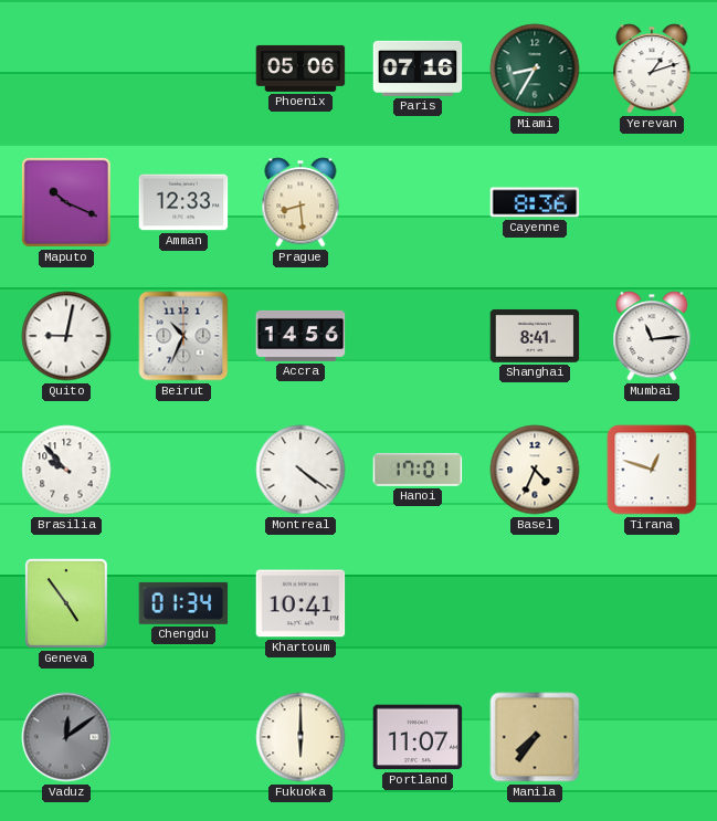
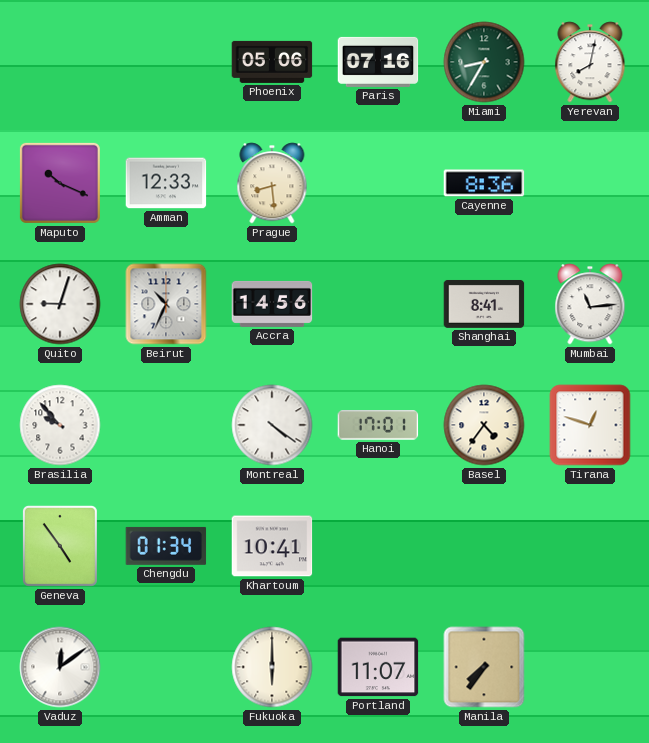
Yerevan: 1:12 -> 8:02
Quito: 9:02 -> 9:03
Basel: 4:34 -> 4:36
Vaduz dial: grey -> white
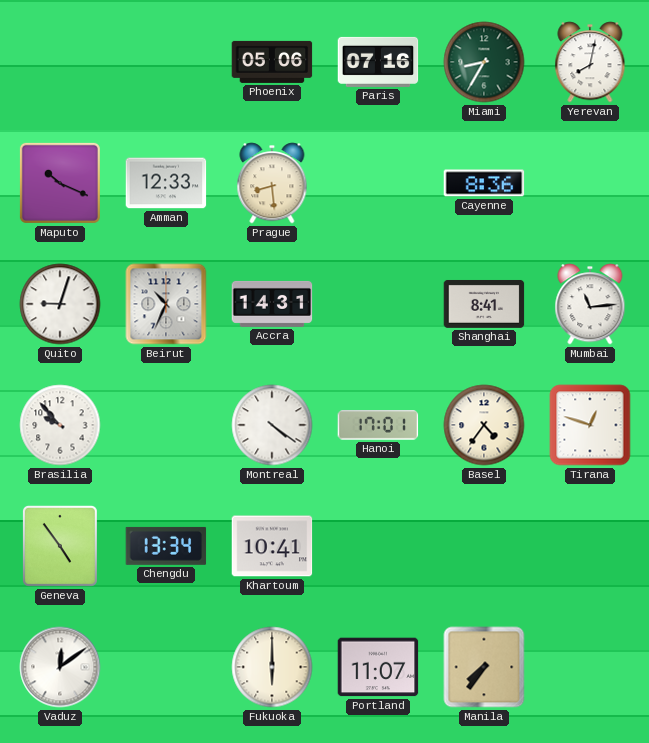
Accra: 14:56 -> 14:31
Chengdu: 01:34 -> 13:34
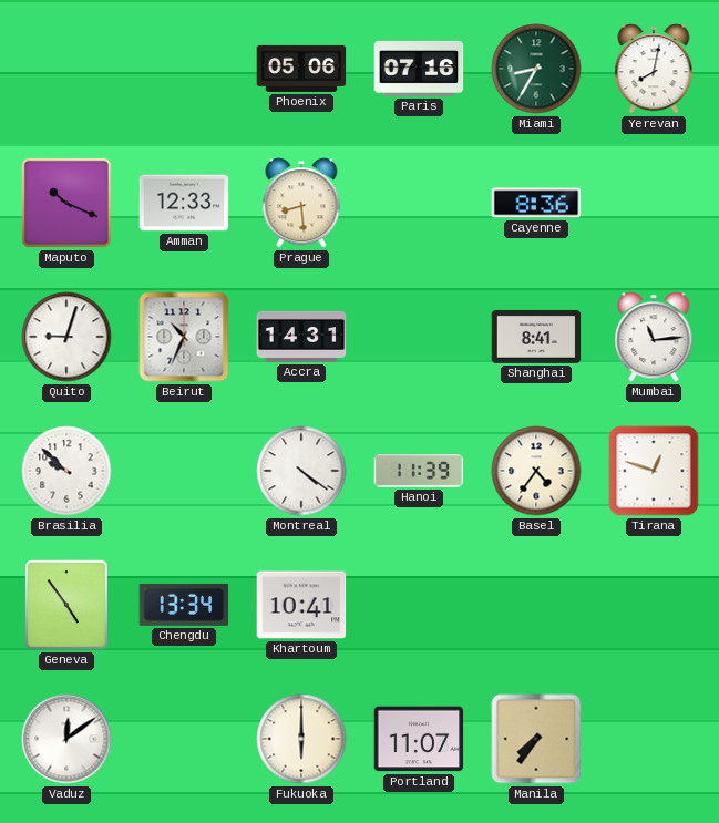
Brasilia: 9:53 -> 9:52
Hanoi: 17:01 -> 11:39
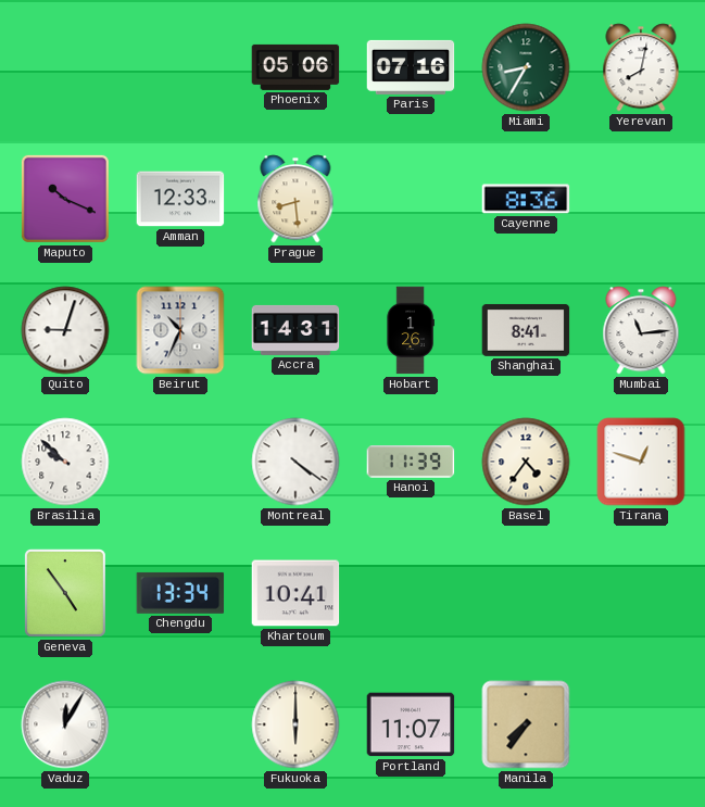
Hobart: none -> 1:26
Vaduz: 12:09 -> 12:05
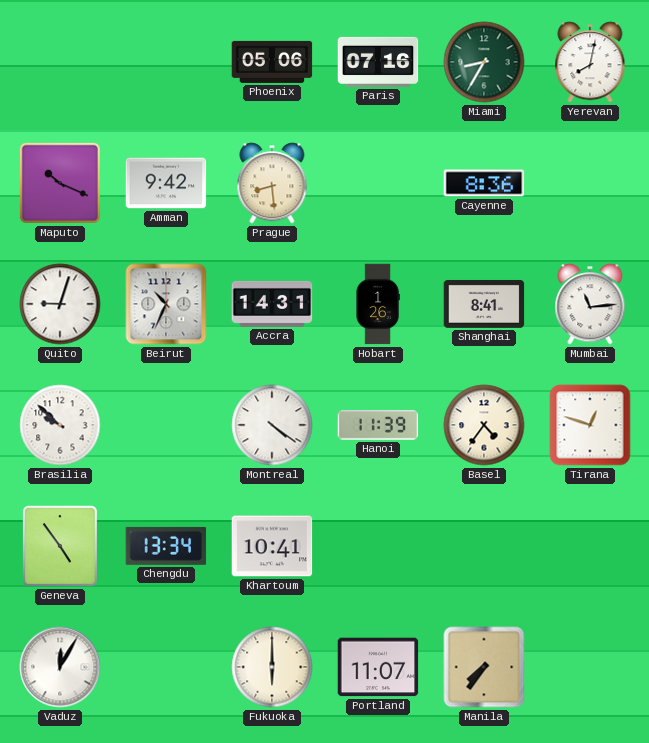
Amman: 12:33 -> 9:42
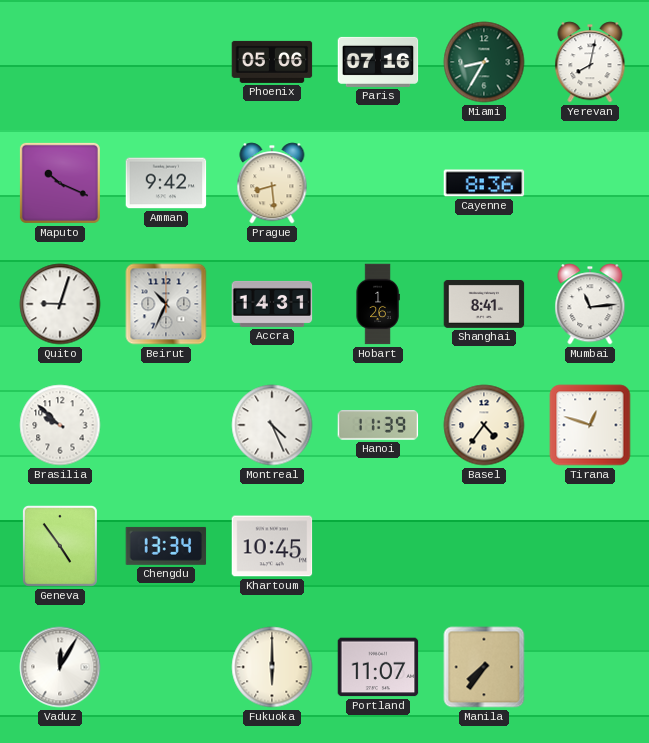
Montreal: 4:21 -> 4:26
Khartoum: 10:41 -> 10:45
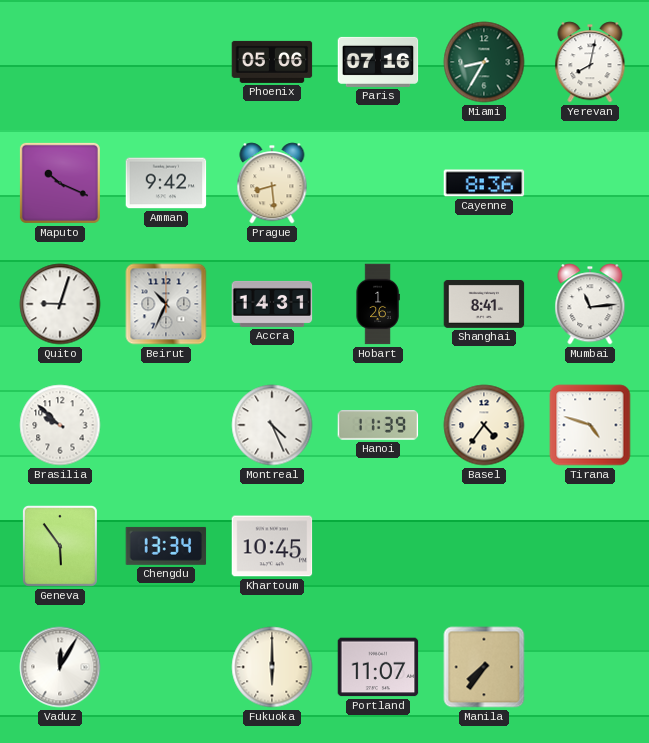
Tirana: 12:48 -> 4:48
Geneva: 4:54 -> 5:54
